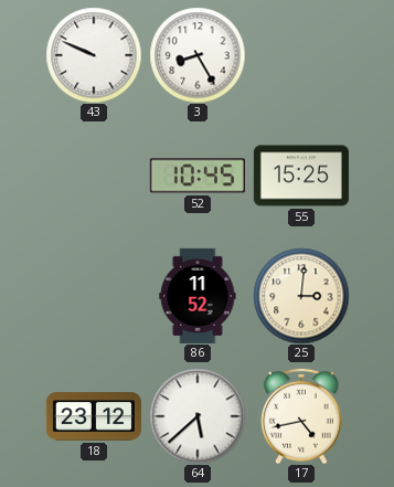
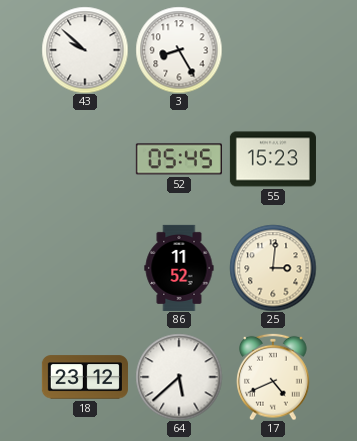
43: 9:49 -> 9:52
52: 10:45 -> 05:45
55: 15:25 -> 15:23
17: 4:43 -> 4:41
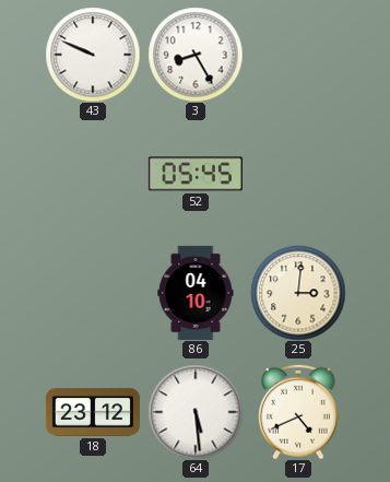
43: 9:52 -> 9:49
55: 15:23 -> none
86: 11:52 -> 04:10
64: 5:38 -> 5:29
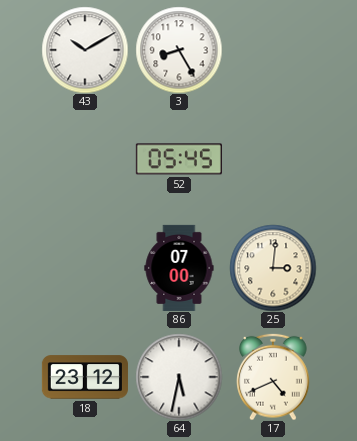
43: 9:49 -> 10:10
86: 04:10 -> 07:00
64: 5:29 -> 5:32
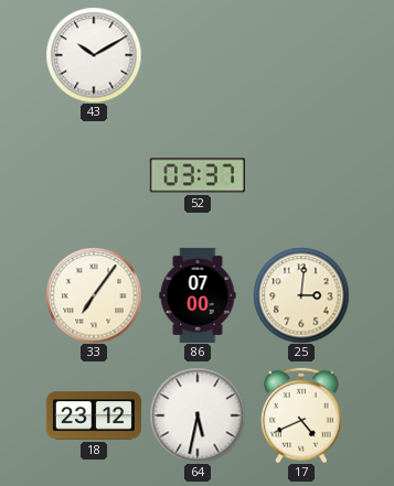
3: 8:25 -> none
52: 05:45 -> 03:37
33: none -> 7:06
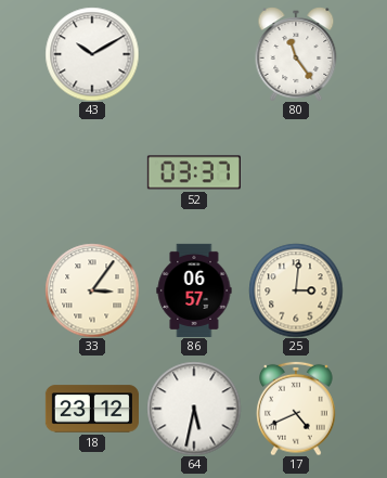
80: none -> 11:24
33: 7:06 -> 3:06
86: 07:00 -> 06:57
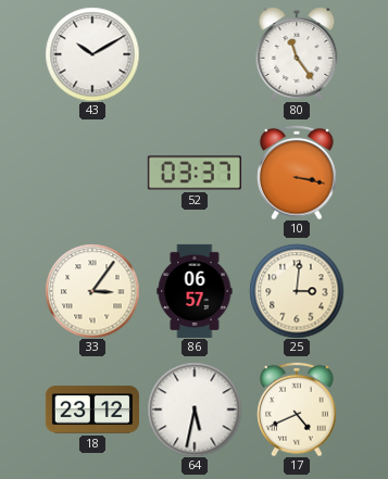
10: none -> 3:17
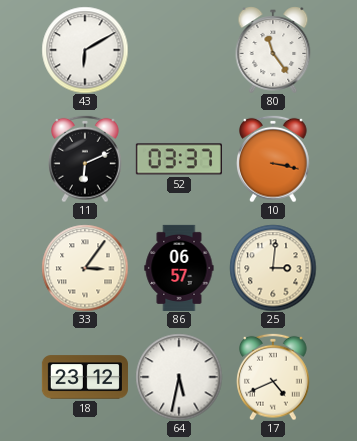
43: 10:10 -> 6:10
11: none -> 6:11
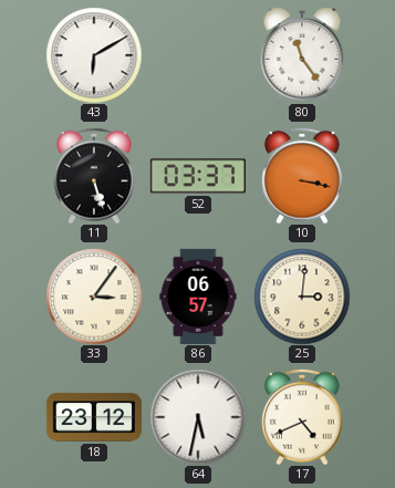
11: 6:11 -> 5:27
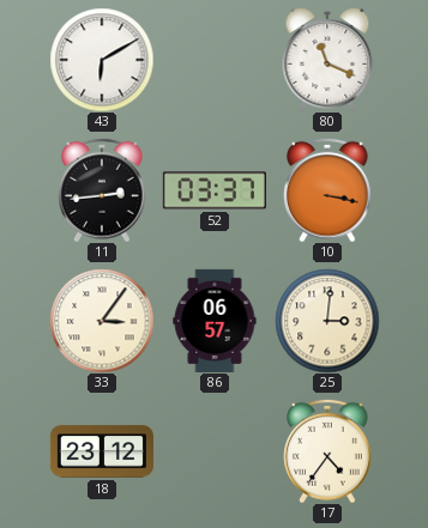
80: 11:24 -> 11:19
11: 5:27 -> 2:44
64: 5:32 -> none
17: 4:41 -> 4:36
